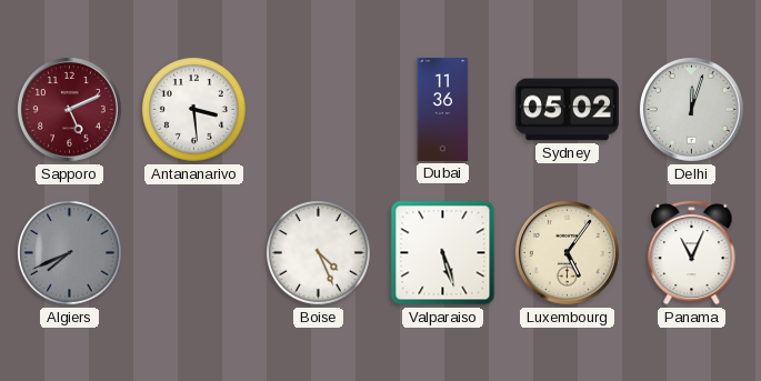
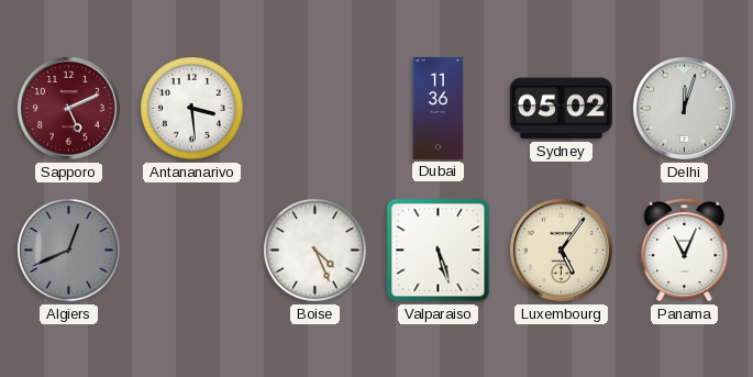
Algiers: 7:41 -> 12:41
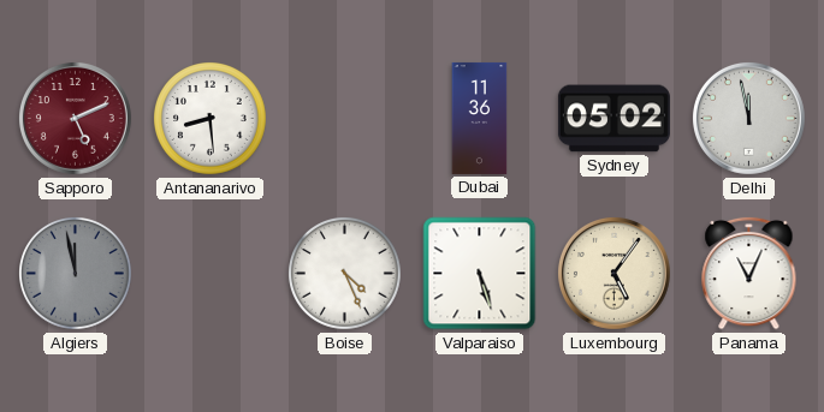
Antananarivo: 3:29 -> 8:29
Delhi: 12:03 -> 11:58
Algiers: 12:41 -> 11:58
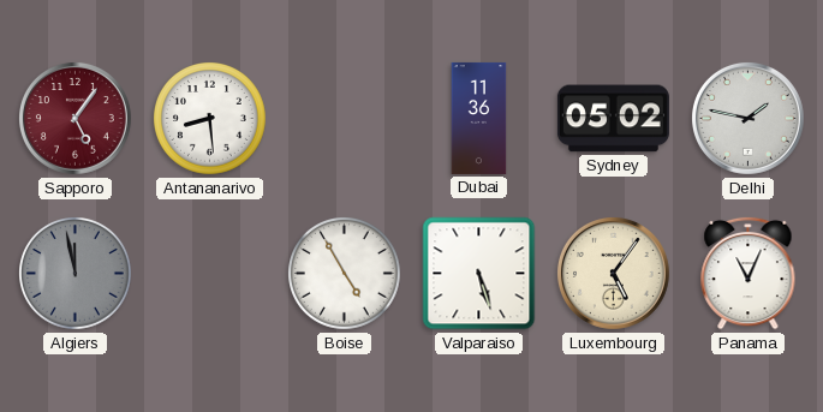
Sapporo: 5:11 -> 5:06
Delhi: 11:58 -> 1:47
Boise: 4:26 -> 4:55
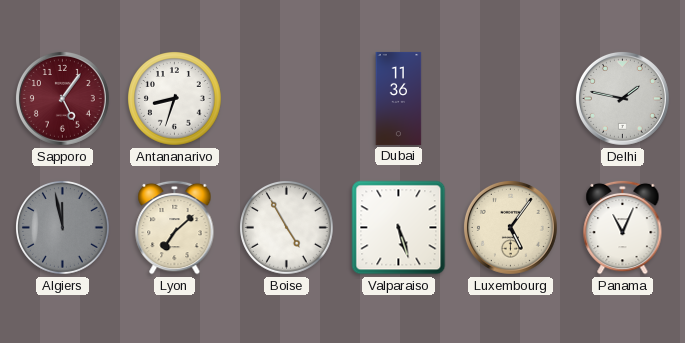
Antananarivo: 8:29 -> 8:33
Sydney: 05:02 -> none
Lyon: none -> 7:08
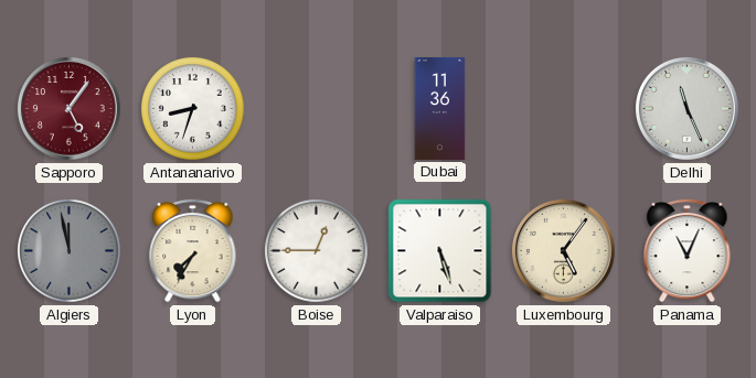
Delhi: 1:47 -> 11:26
Lyon: 7:08 -> 7:35
Boise: 4:55 -> 12:45
